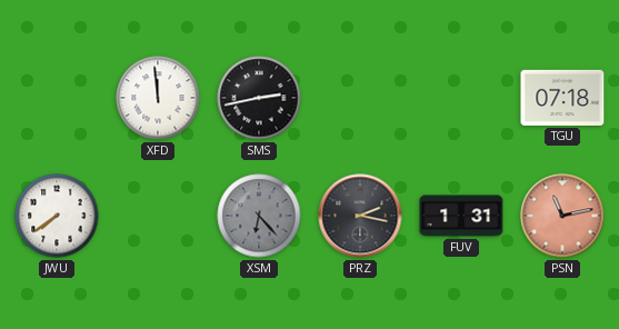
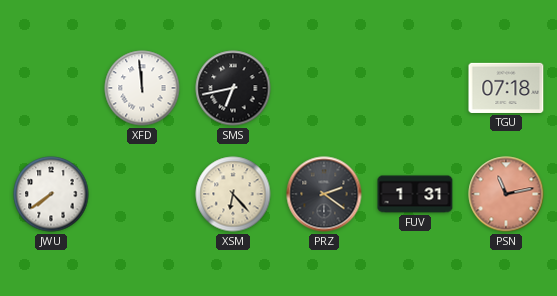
SMS: 2:43 -> 6:43
XSM dial: grey -> cream
PRZ: 2:17 -> 2:21
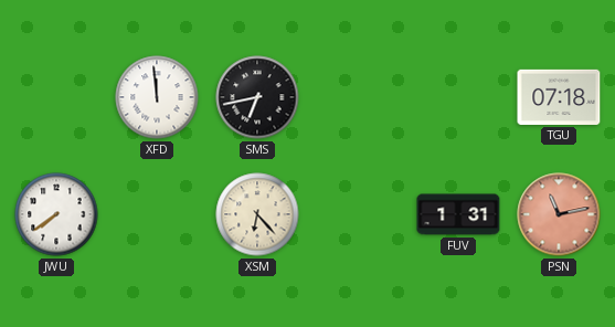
PRZ: 2:21 -> none
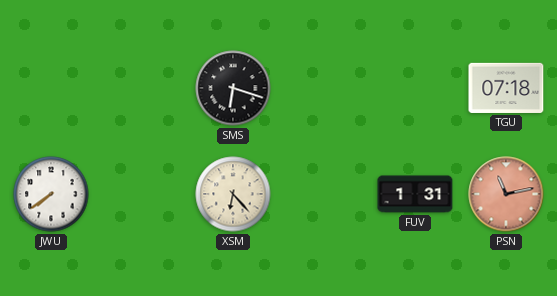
XFD: 11:59 -> none
SMS: 6:43 -> 6:18
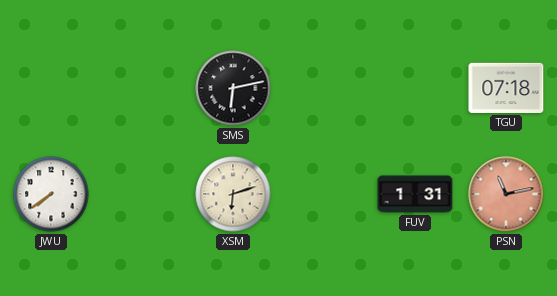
SMS: 6:18 -> 6:13
XSM: 6:23 -> 6:12
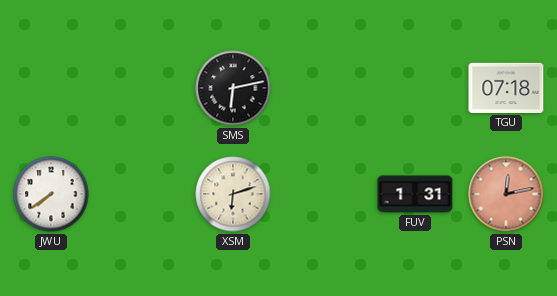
PSN: 11:13 -> 12:13
